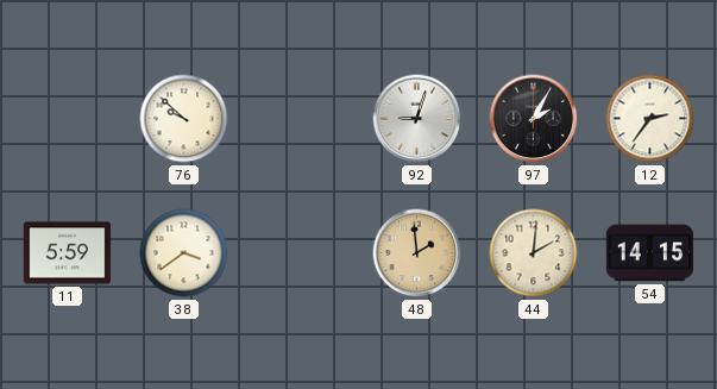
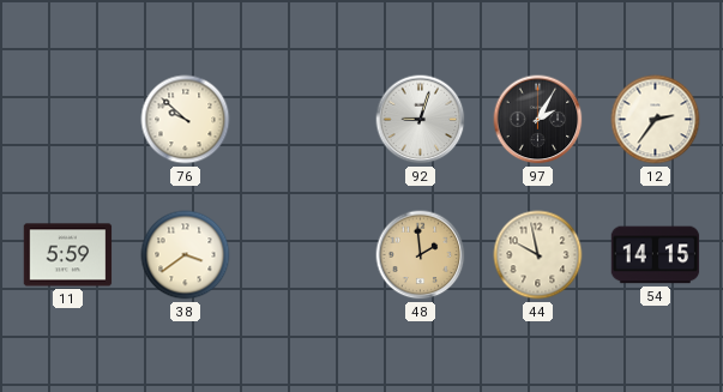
44: 2:01 -> 9:58
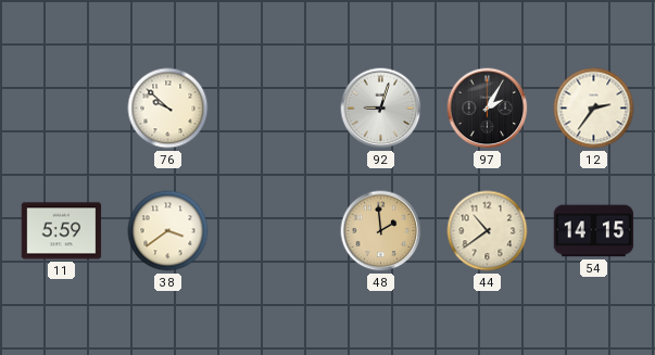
44: 9:58 -> 10:39
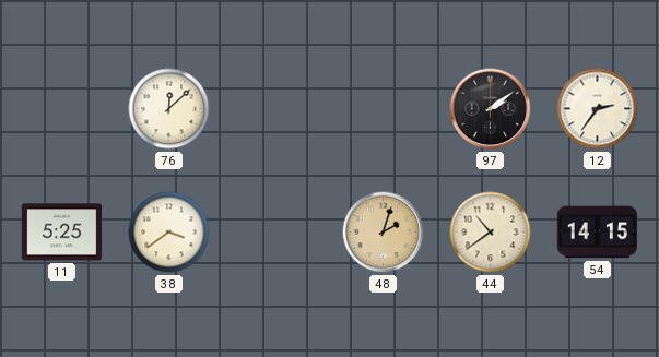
76: 9:52 -> 12:08
92: 9:03 -> none
97: 2:05 -> 2:09
11: 5:59 -> 5:25
48: 1:59 -> 2:03
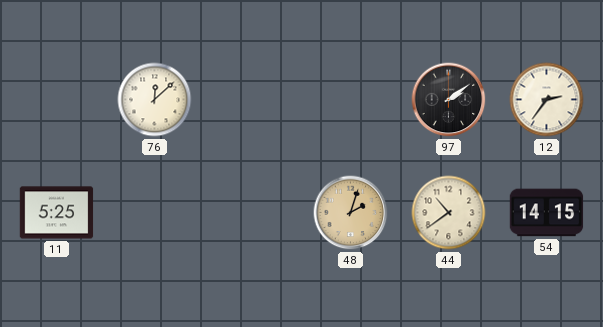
38: 3:39 -> none
